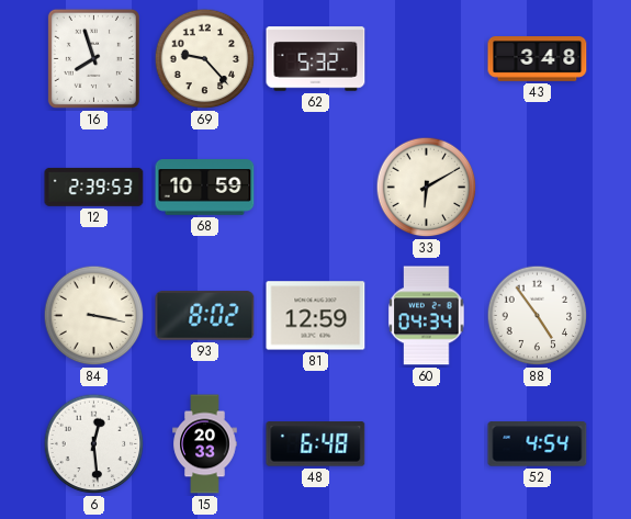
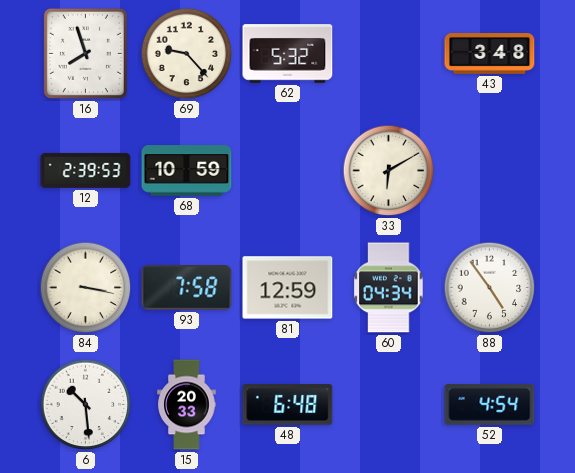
93: 8:02 -> 7:58
6: 12:29 -> 10:29
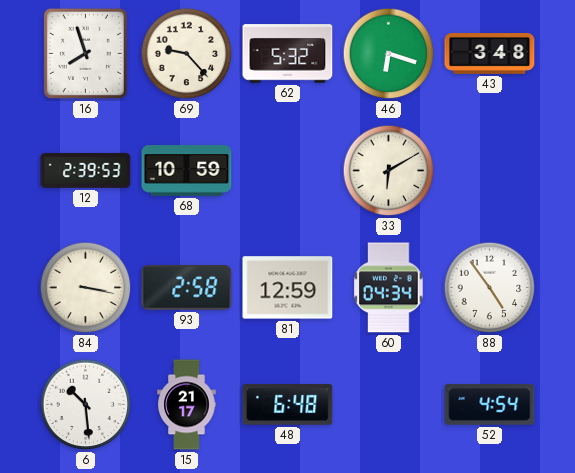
46: none -> 6:18
93: 7:58 -> 2:58
15: 20:33 -> 21:17
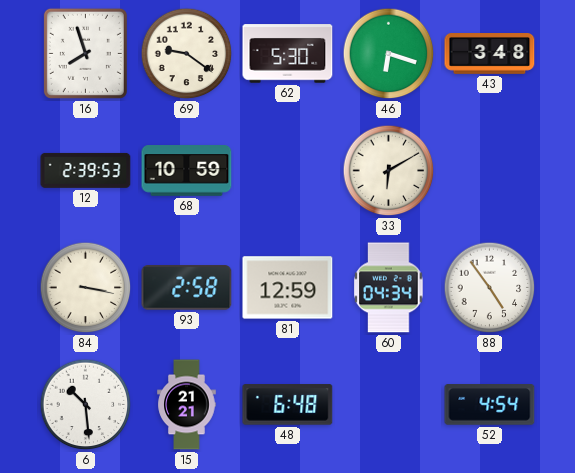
69: 9:23 -> 9:21
62: 5:32 -> 5:30
15: 21:17 -> 21:21
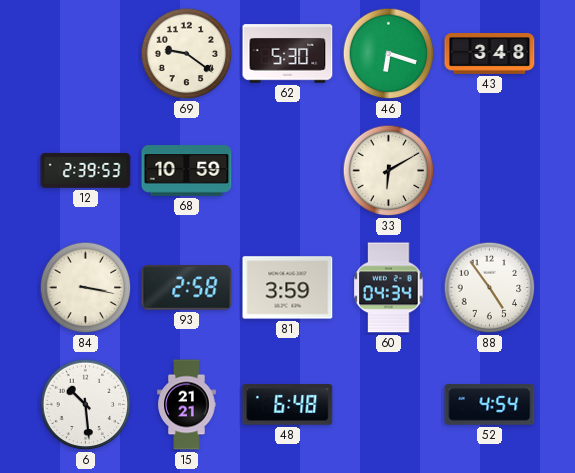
16: 7:57 -> none
81: 12:59 -> 3:59
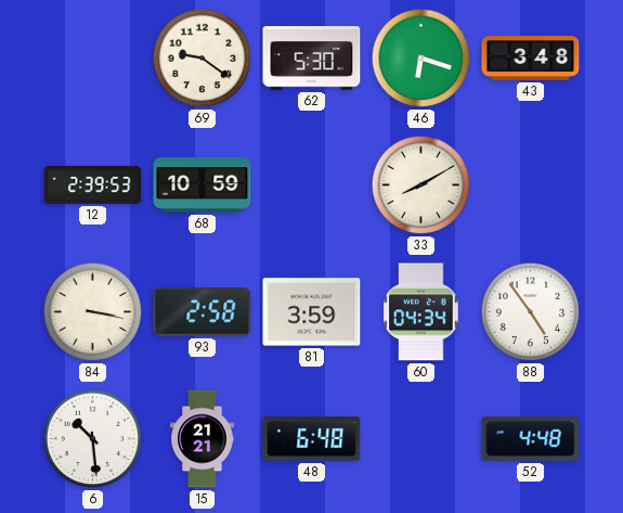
33: 6:10 -> 8:10
52: 4:54 -> 4:48
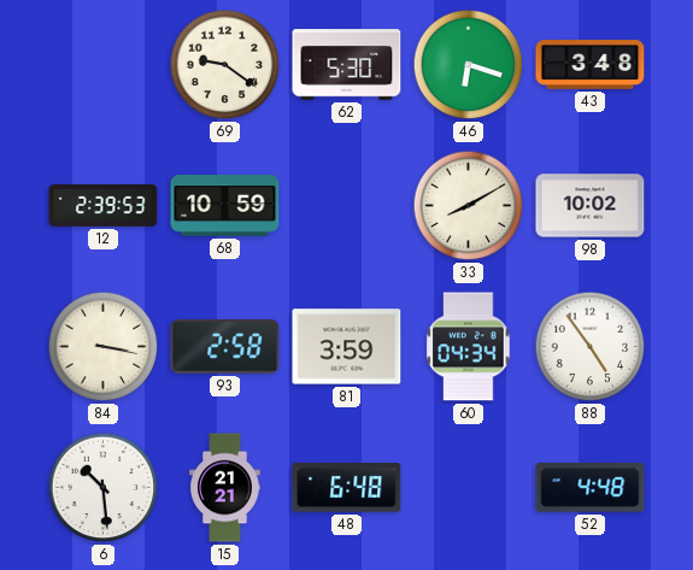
98: none -> 10:02
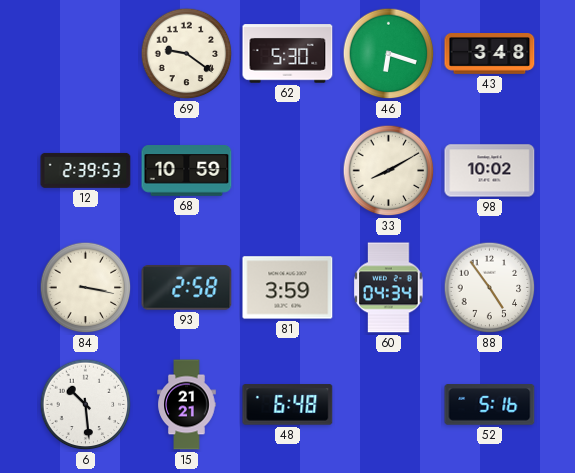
52: 4:48 -> 5:16
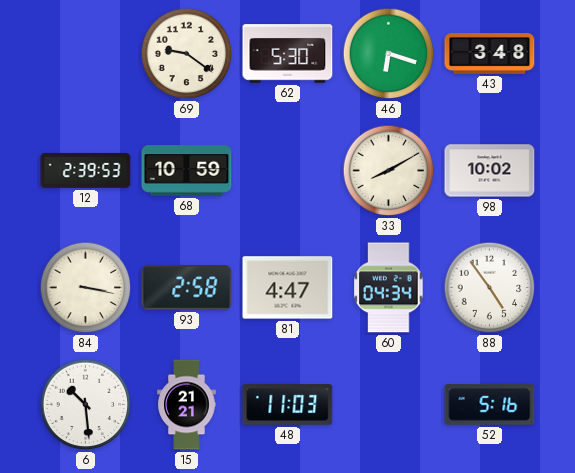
81: 3:59 -> 4:47
48: 6:48 -> 11:03
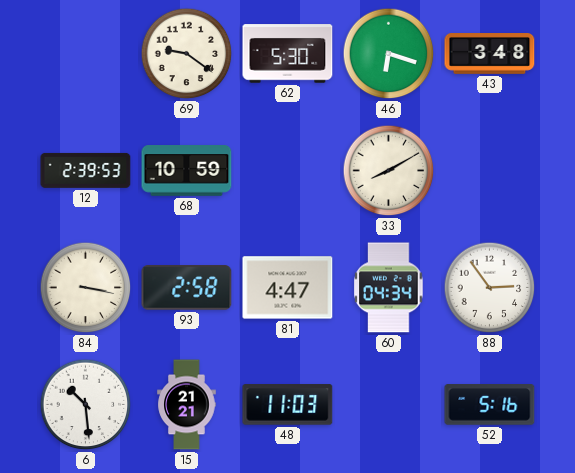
98: 10:02 -> none
88: 4:54 -> 2:54
